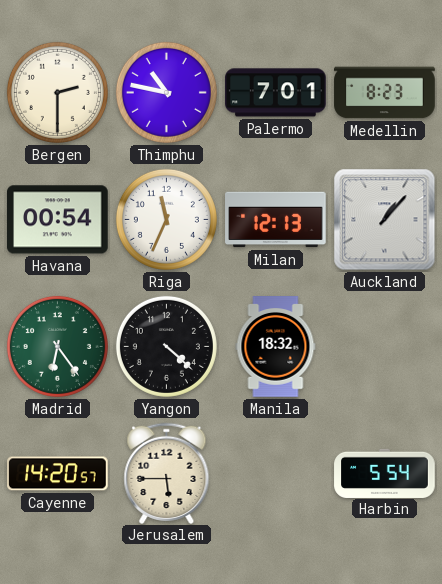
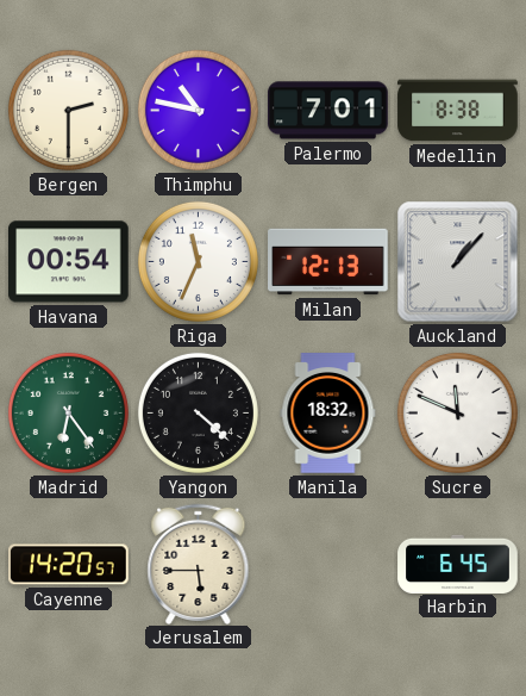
Medellin: 8:23 -> 8:38
Sucre: none -> 11:49
Harbin: 5:54 -> 6:45
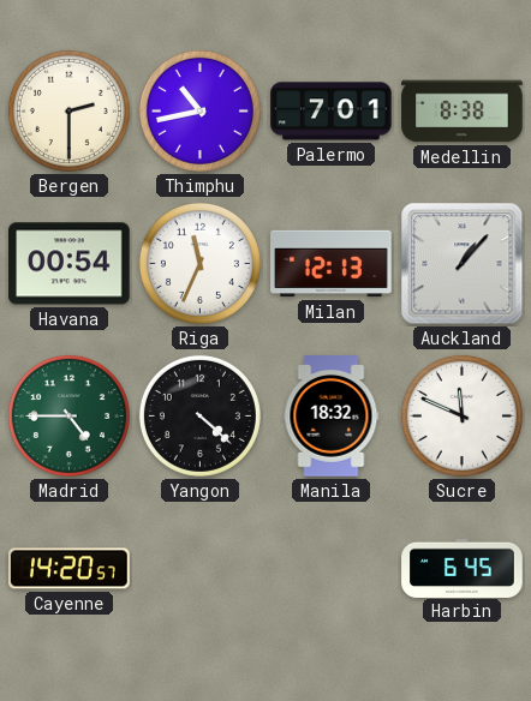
Thimphu: 10:47 -> 10:43
Madrid: 6:24 -> 4:45
Jerusalem: 5:45 -> none
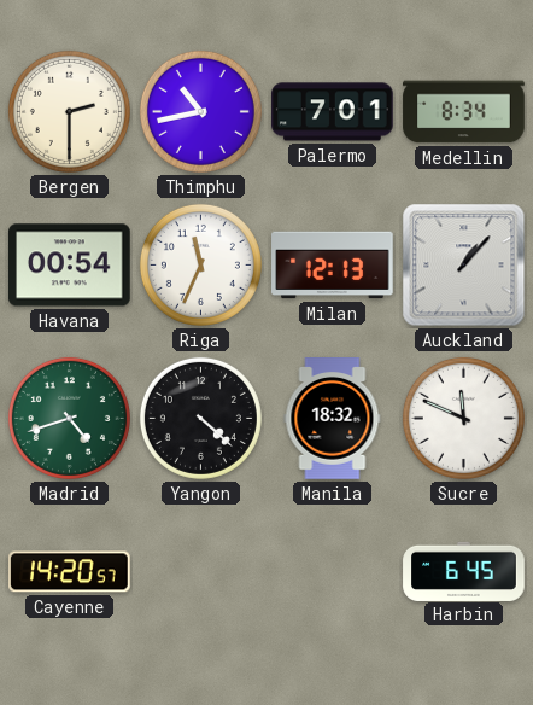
Medellin: 8:38 -> 8:34
Madrid: 4:45 -> 4:42
